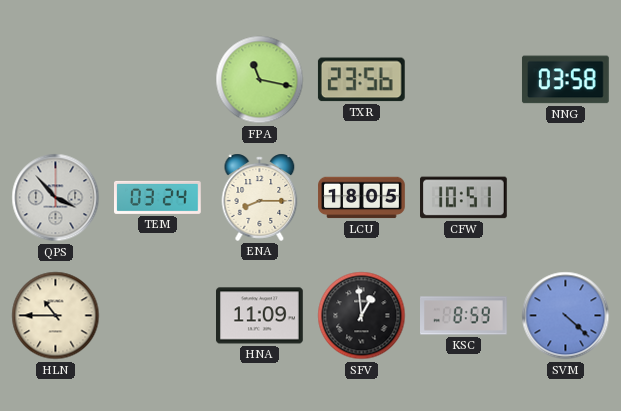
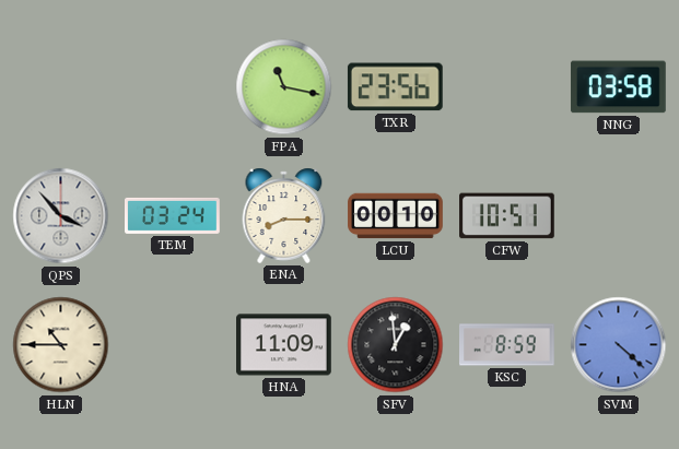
LCU: 18:05 -> 00:10
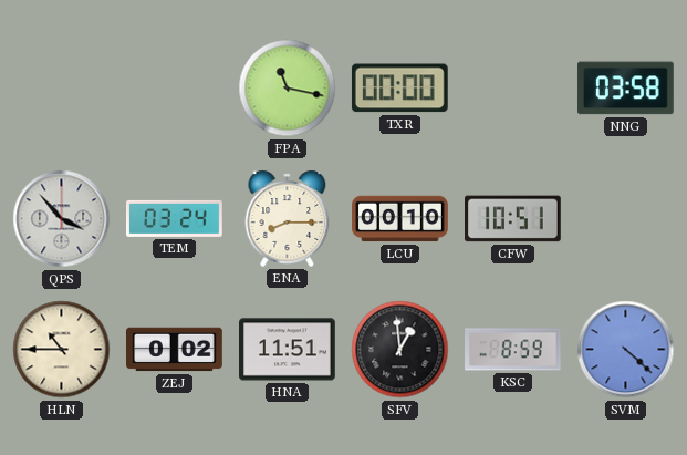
TXR: 23:56 -> 00:00
ZEJ: none -> 0:02
HNA: 11:09 -> 11:51
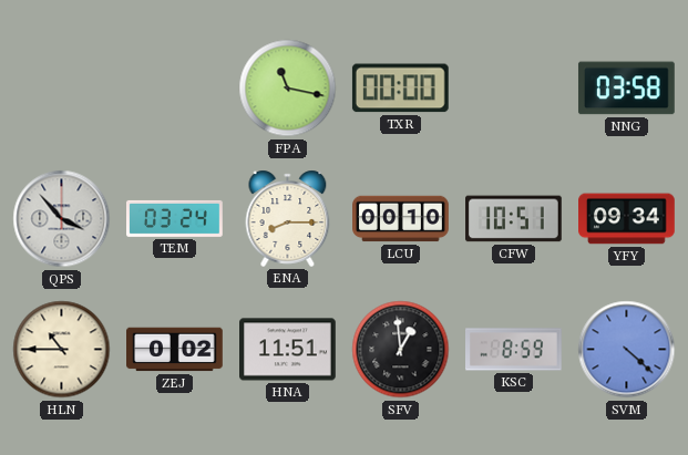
YFY: none -> 09:34
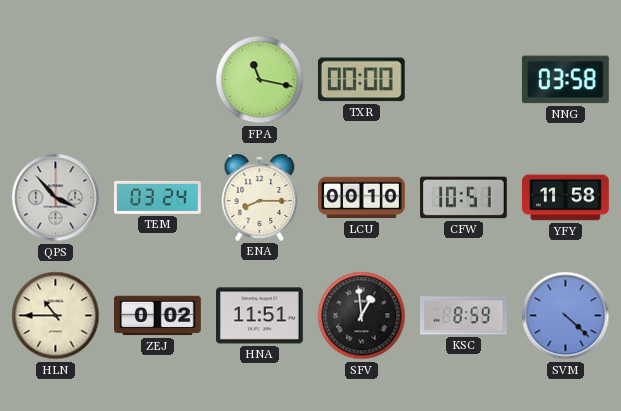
YFY: 09:34 -> 11:58
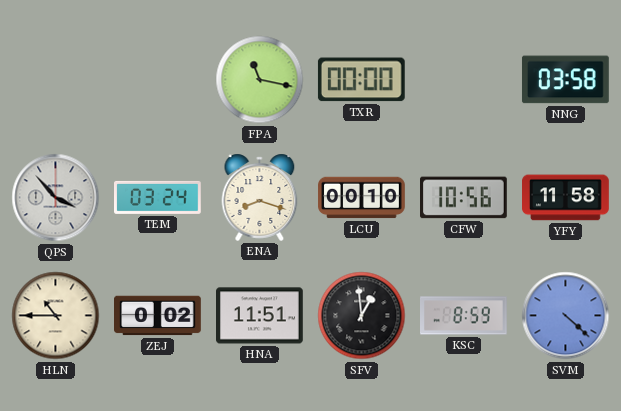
ENA: 8:15 -> 8:18
CFW: 10:51 -> 10:56
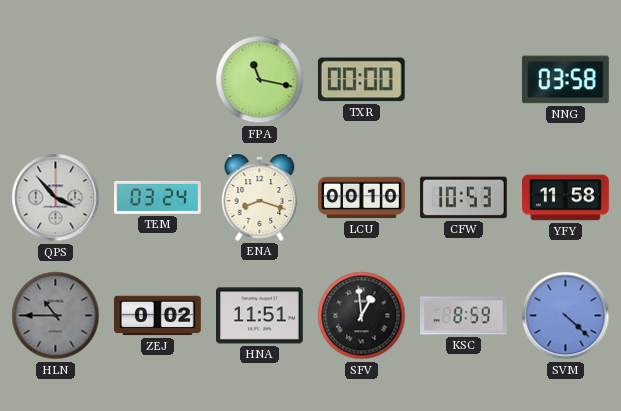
CFW: 10:56 -> 10:53
HLN dial: cream -> grey
